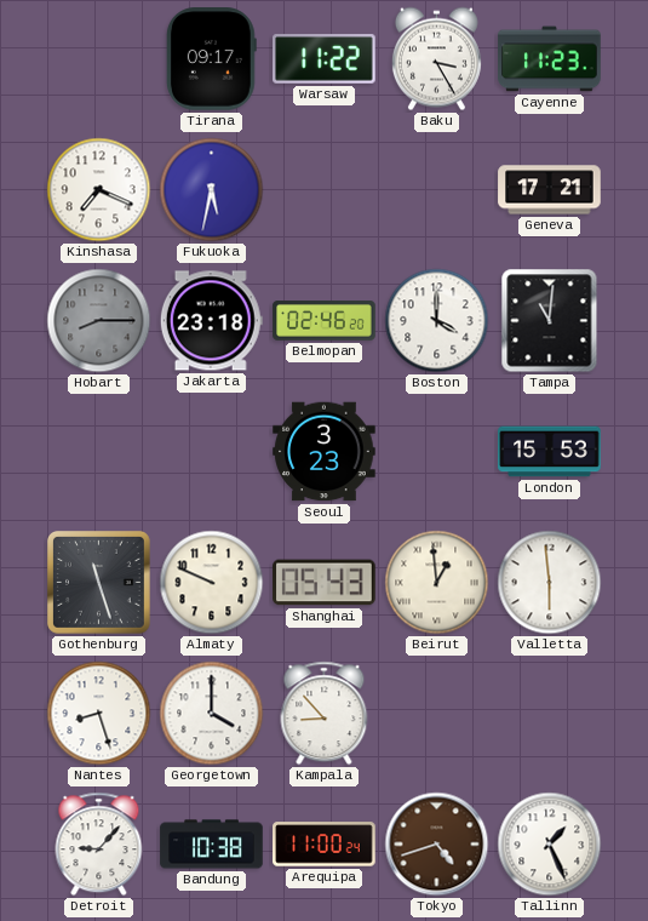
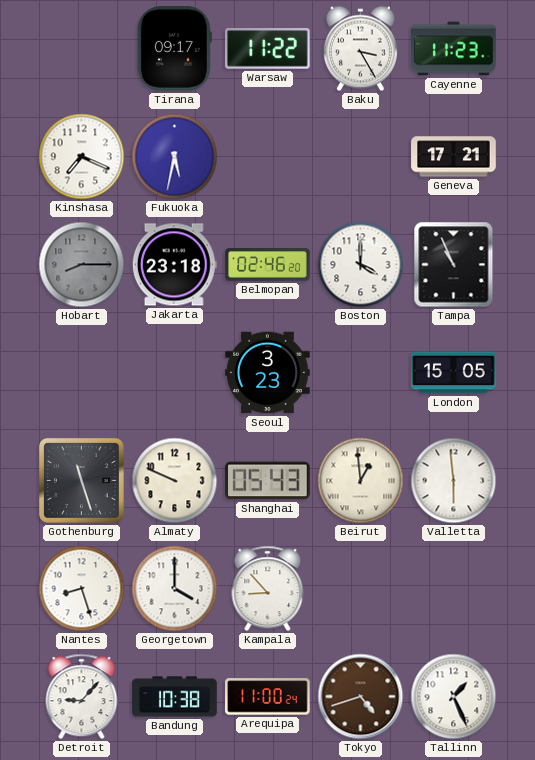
Tampa: 11:01 -> 10:56
London: 15:53 -> 15:05
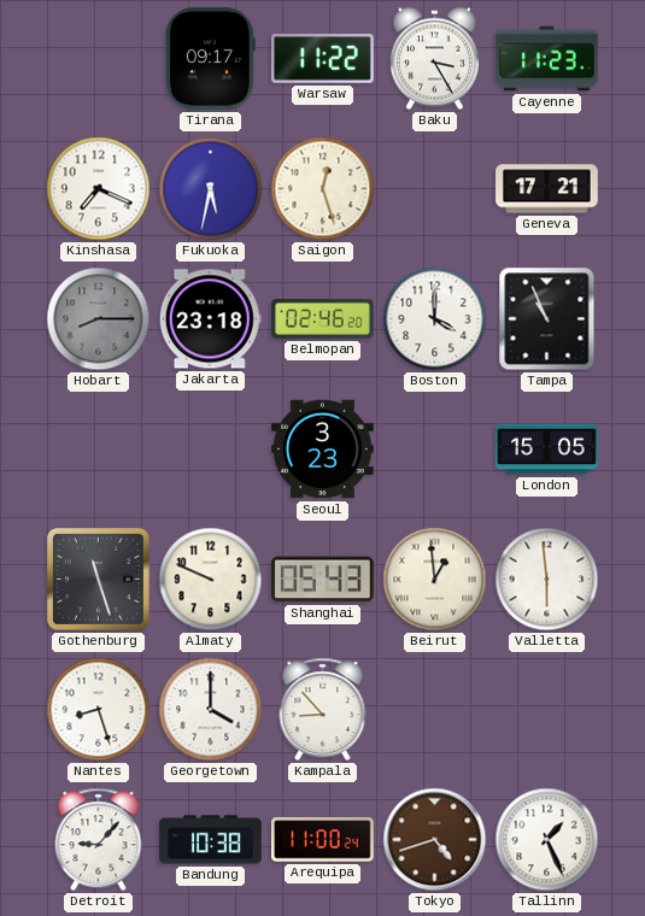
Saigon: none -> 12:27
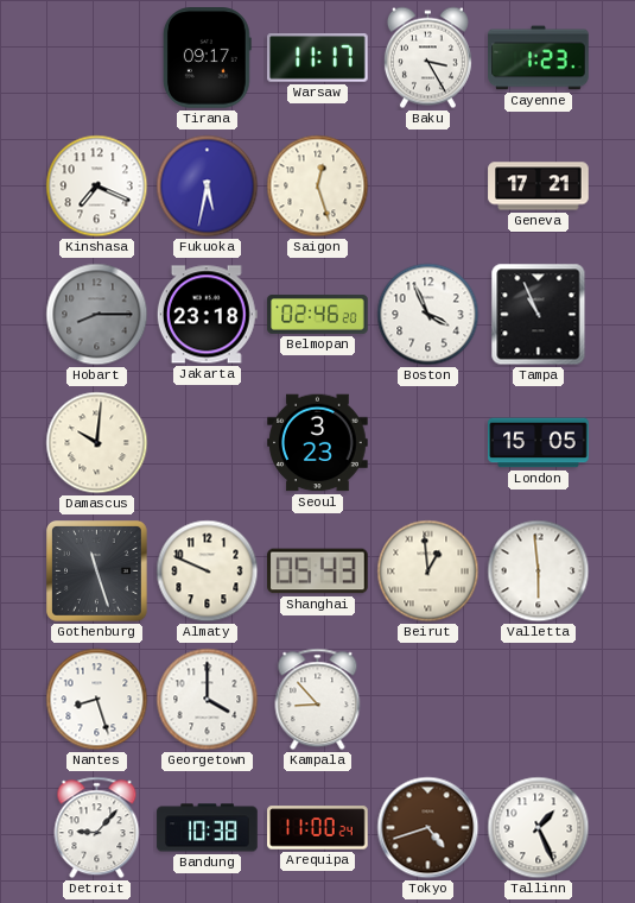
Warsaw: 11:22 -> 11:17
Cayenne: 11:23 -> 1:23
Boston: 4:00 -> 3:56
Damascus: none -> 10:01
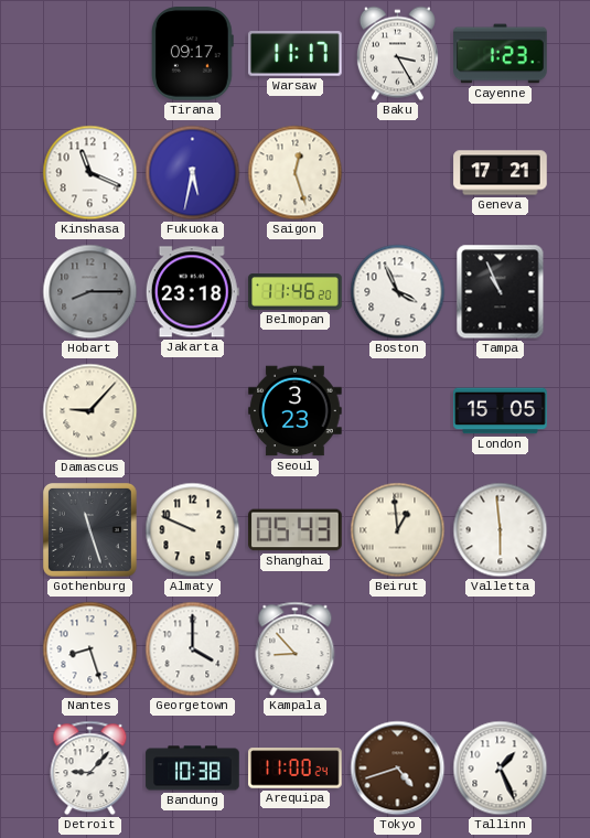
Kinshasa: 7:19 -> 11:19
Belmopan: 02:46 -> 11:46
Damascus: 10:01 -> 9:07
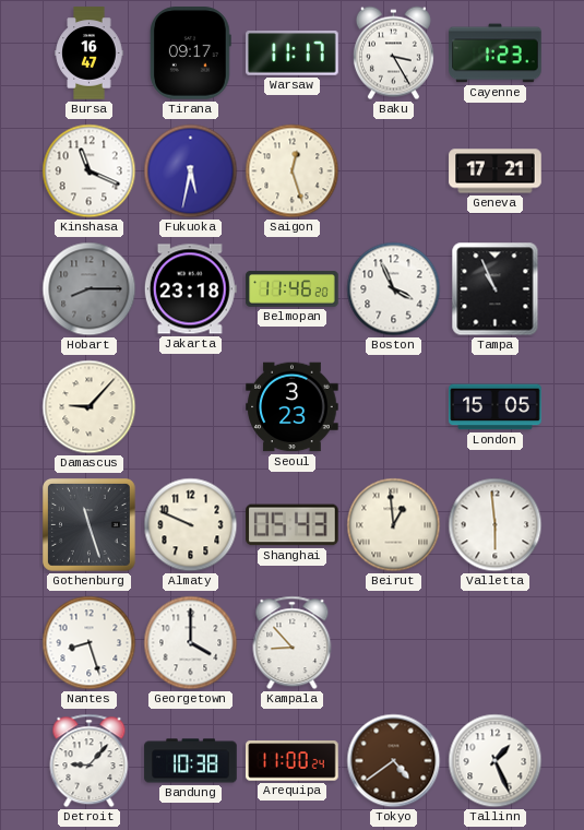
Bursa: none -> 16:47
Tokyo: 4:42 -> 4:39
